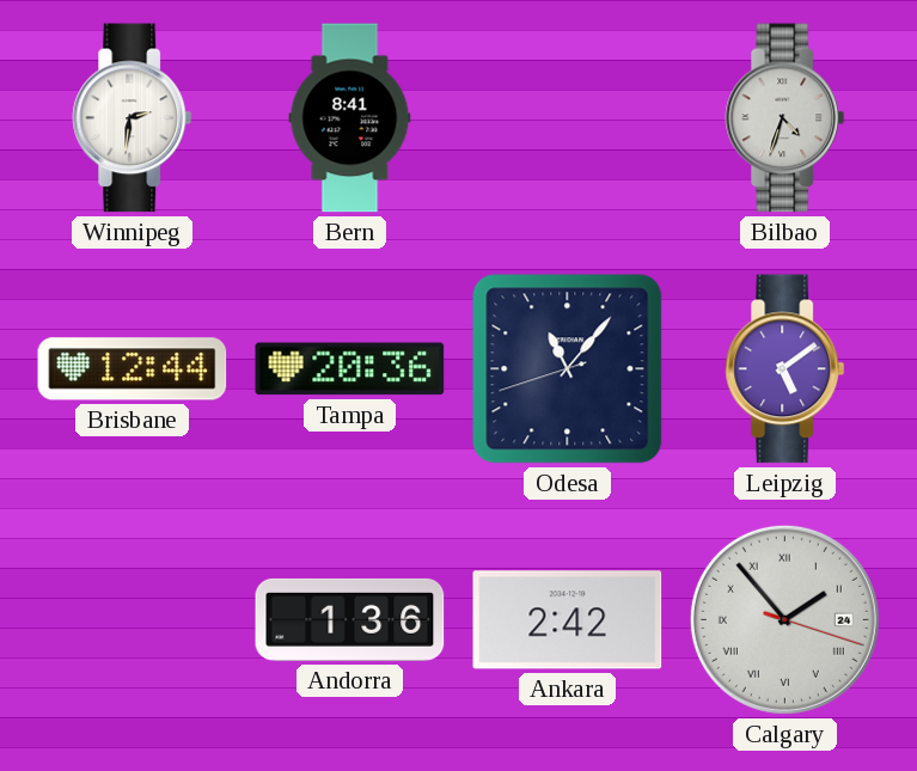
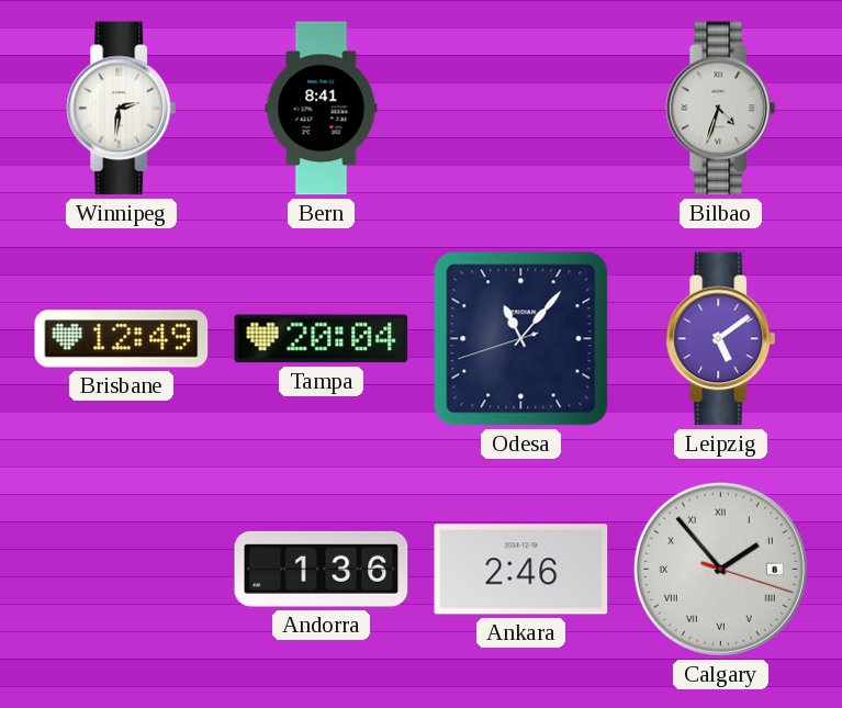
Brisbane: 12:44 -> 12:49
Tampa: 20:36 -> 20:04
Ankara: 2:42 -> 2:46
Calgary date: 24 -> 8
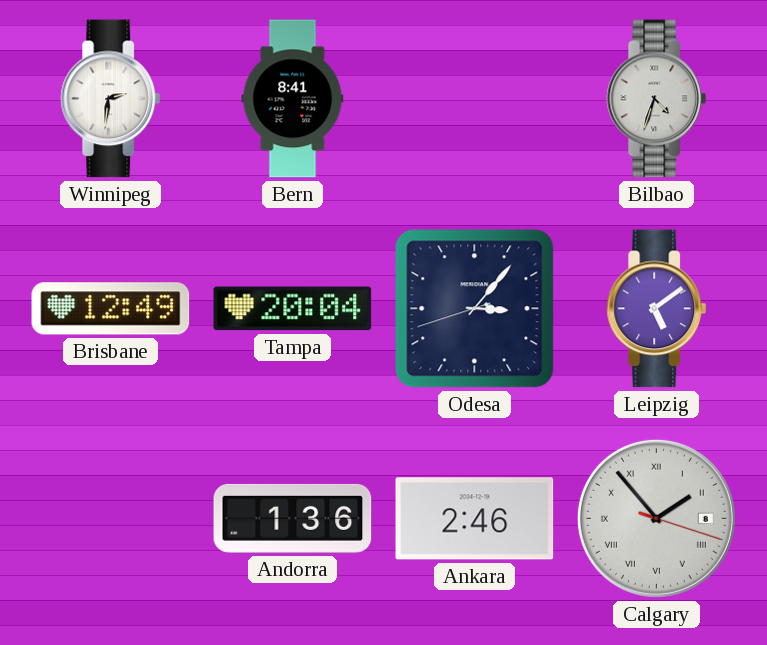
Odesa: 11:06 -> 3:06
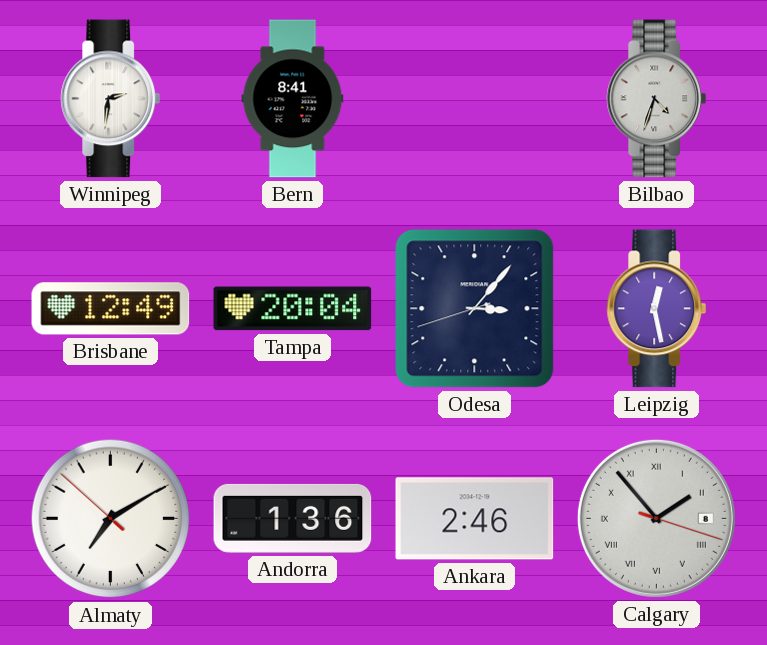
Leipzig: 5:09 -> 12:28
Almaty: none -> 7:09
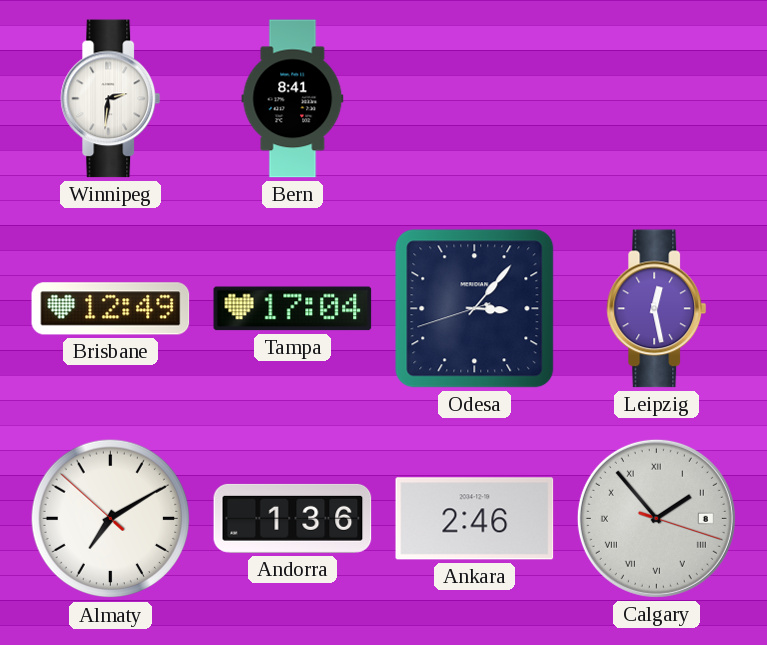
Bilbao: 4:33 -> none
Tampa: 20:04 -> 17:04
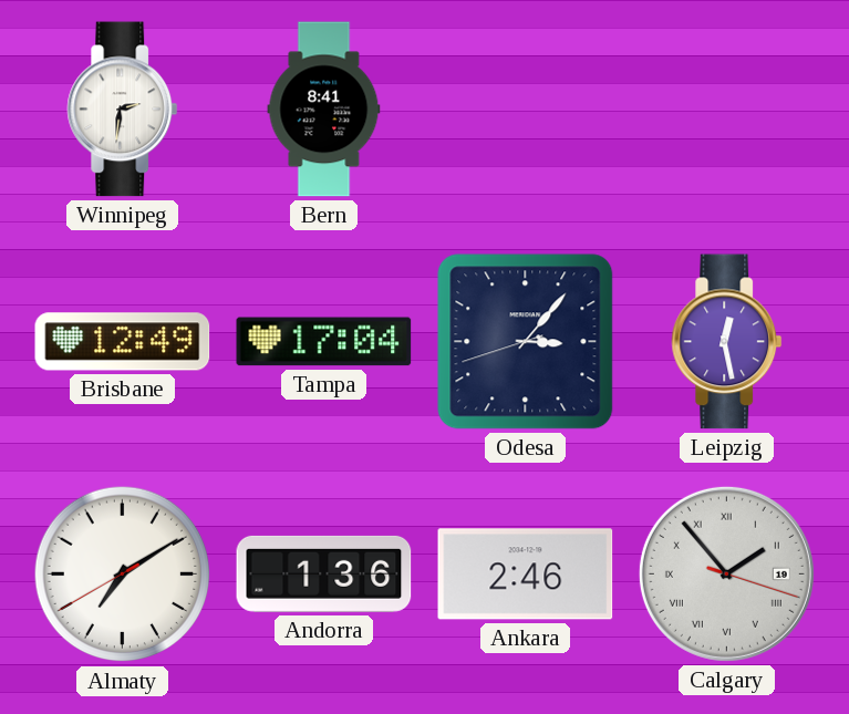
Almaty: 7:09:52 -> 7:09:40
Calgary date: 8 -> 19
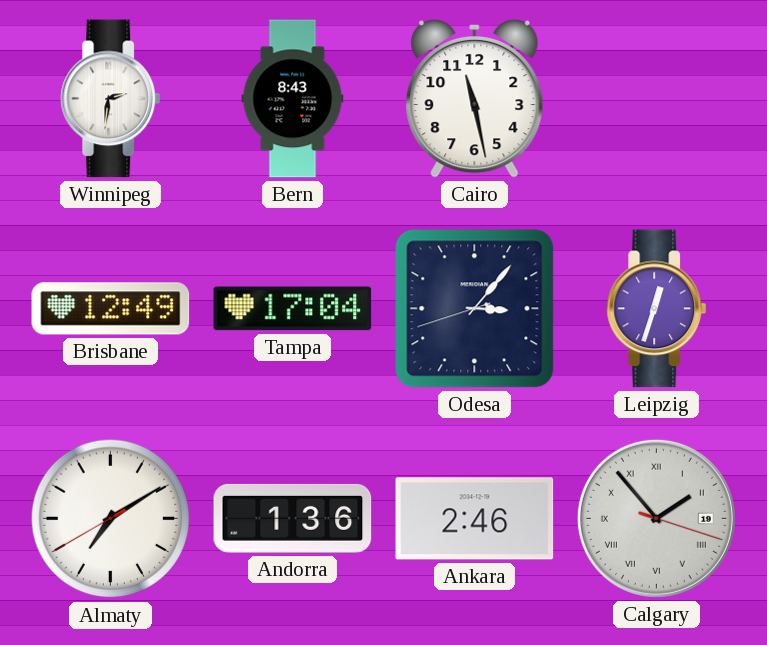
Bern: 8:41 -> 8:43
Cairo: none -> 11:28
Leipzig: 12:28 -> 12:33
